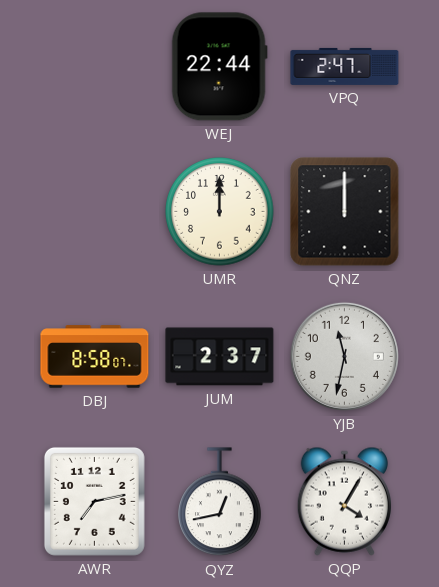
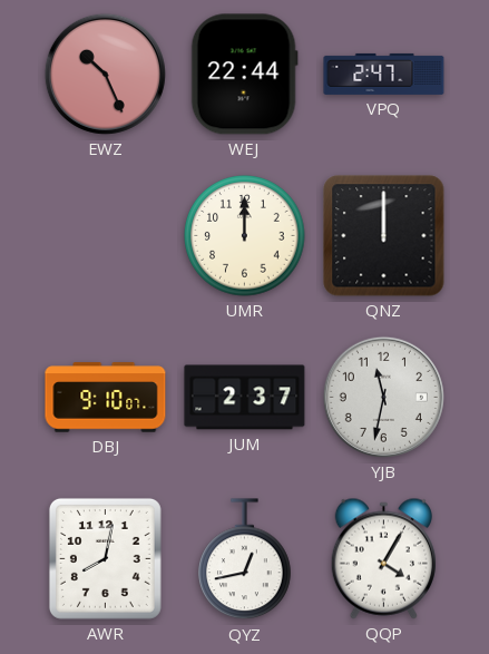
EWZ: none -> 10:26
DBJ: 8:58 -> 9:10
AWR: 7:13 -> 8:02
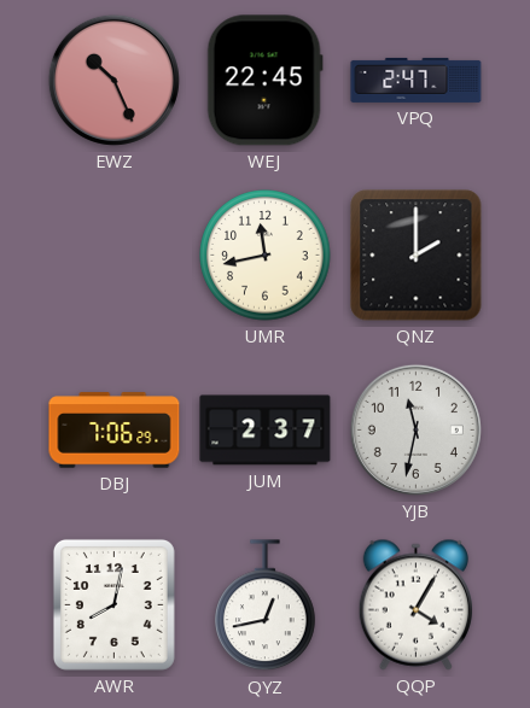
WEJ: 22:44 -> 22:45
UMR: 12:00 -> 11:43
QNZ: 12:00 -> 2:00
DBJ: 9:10 -> 7:06
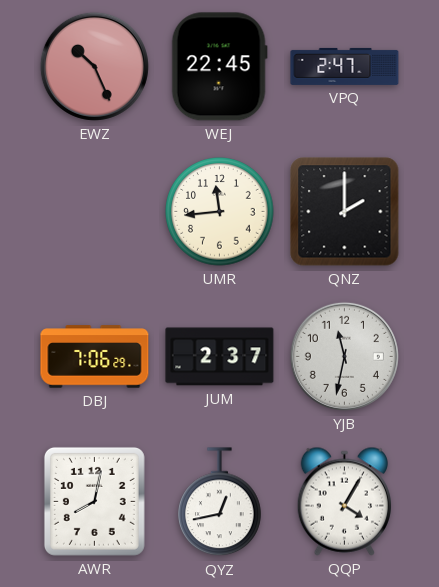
UMR: 11:43 -> 11:44
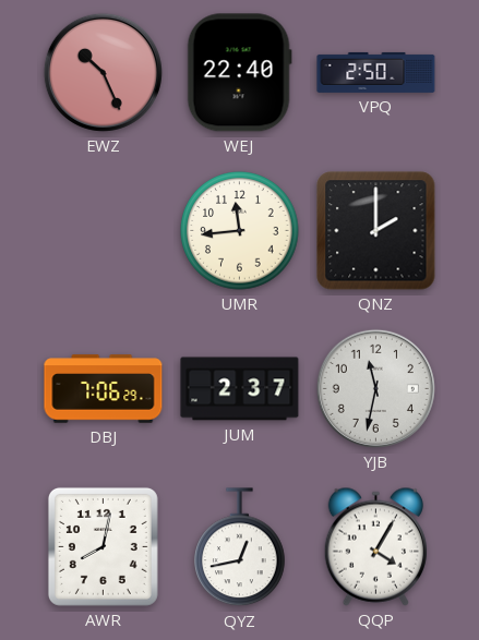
WEJ: 22:45 -> 22:40
VPQ: 2:47 -> 2:50
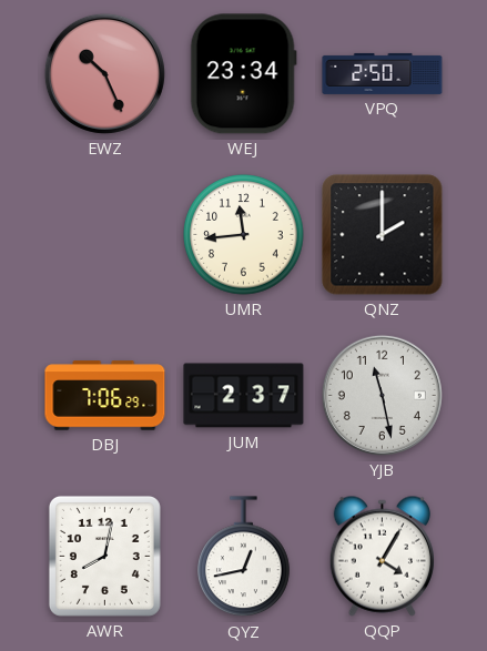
WEJ: 22:40 -> 23:34
YJB: 11:32 -> 11:28
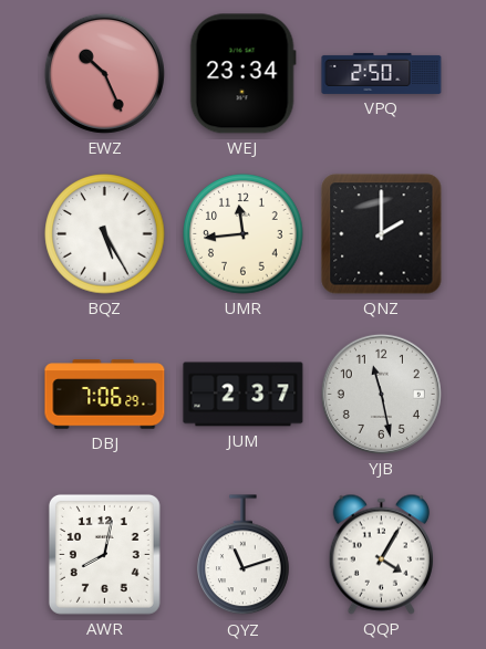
BQZ: none -> 5:25
QYZ: 12:43 -> 11:12
